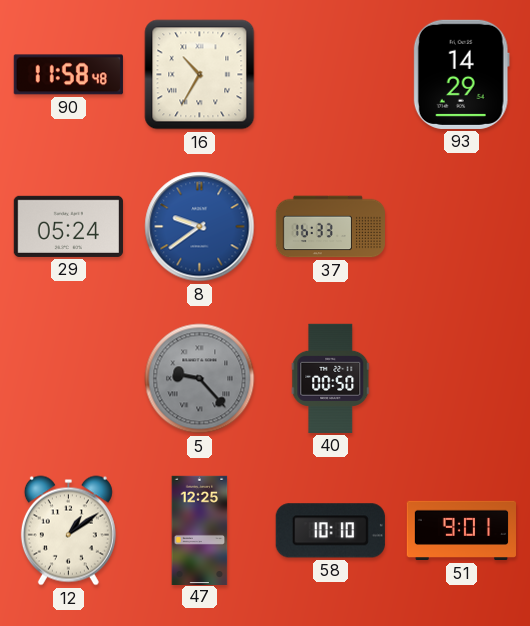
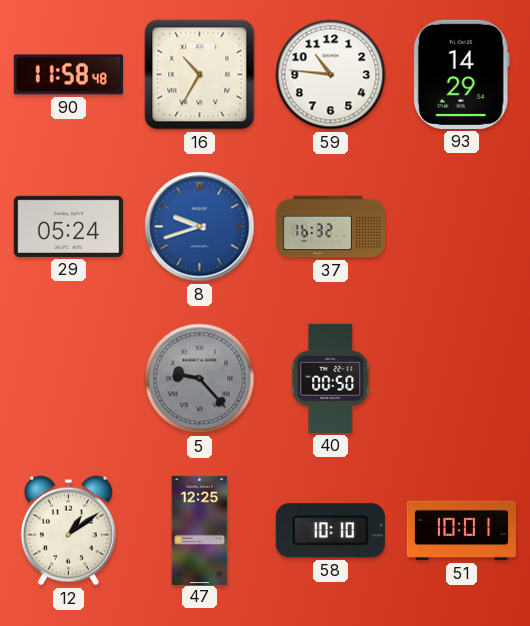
59: none -> 10:46
8: 9:39 -> 9:42
37: 16:33 -> 16:32
51: 9:01 -> 10:01
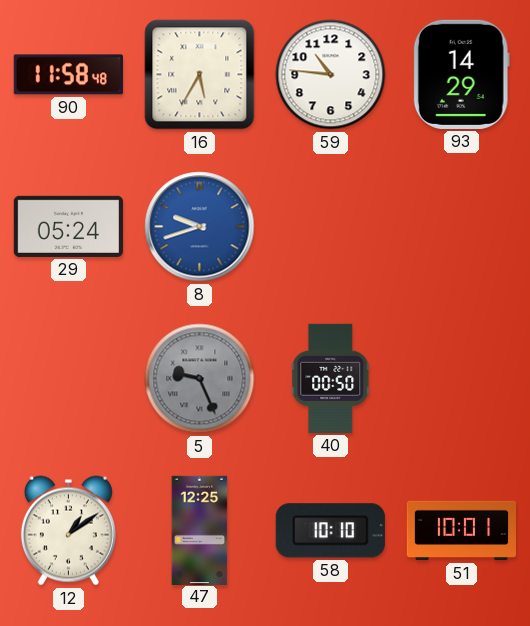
16: 10:35 -> 5:35
37: 16:32 -> none
5: 9:23 -> 9:26
